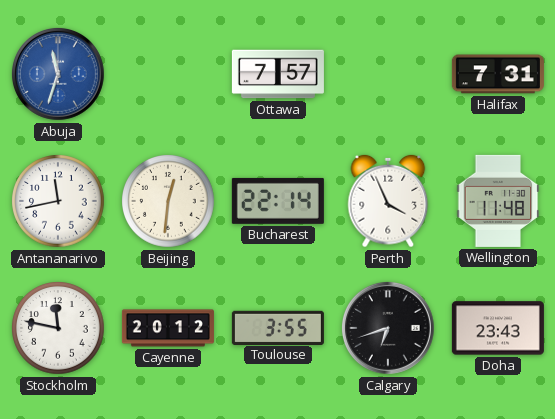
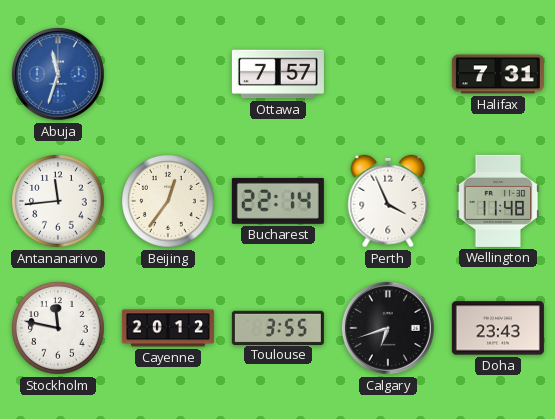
Antananarivo: 11:43 -> 11:44
Beijing: 12:31 -> 12:36
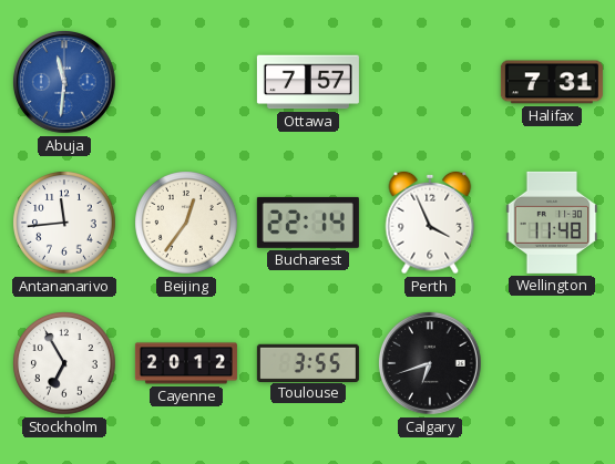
Abuja: 11:33 -> 11:31
Stockholm: 11:47 -> 6:55
Doha: 23:43 -> none
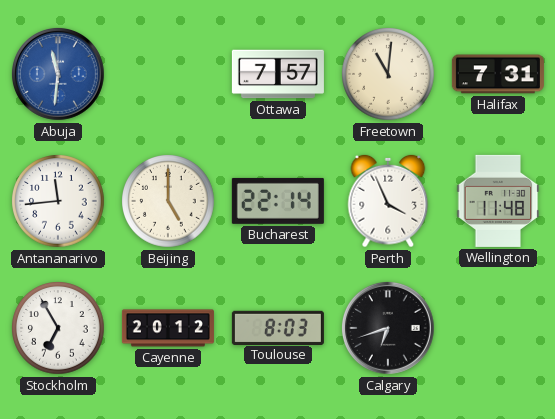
Freetown: none -> 11:01
Beijing: 12:36 -> 5:00
Toulouse: 3:55 -> 8:03
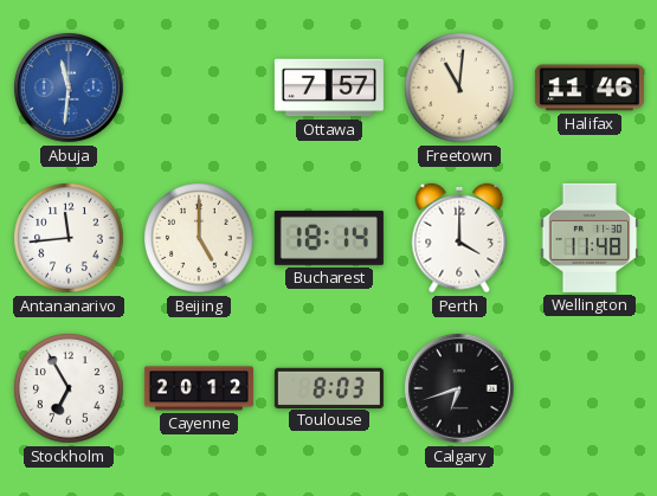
Halifax: 7:31 -> 11:46
Bucharest: 22:14 -> 18:14
Perth: 3:56 -> 4:00
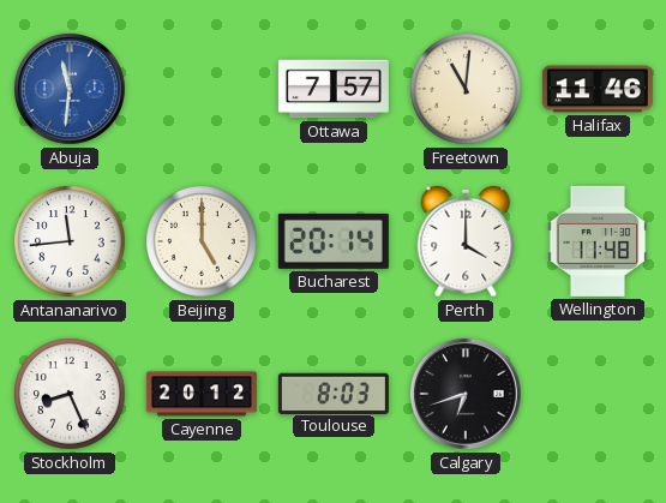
Bucharest: 18:14 -> 20:14
Stockholm: 6:55 -> 8:26
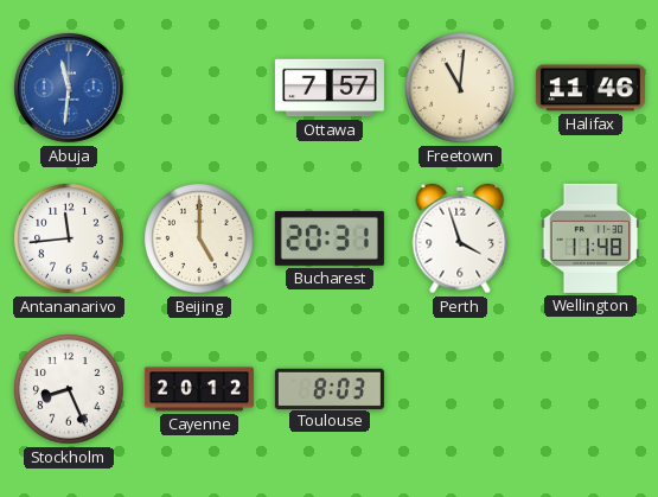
Bucharest: 20:14 -> 20:31
Perth: 4:00 -> 3:57
Calgary: 6:42 -> none
